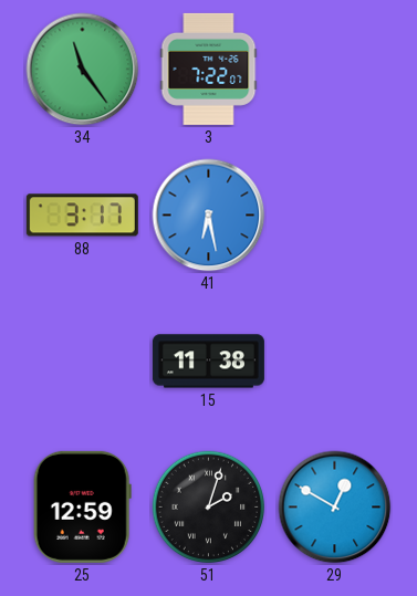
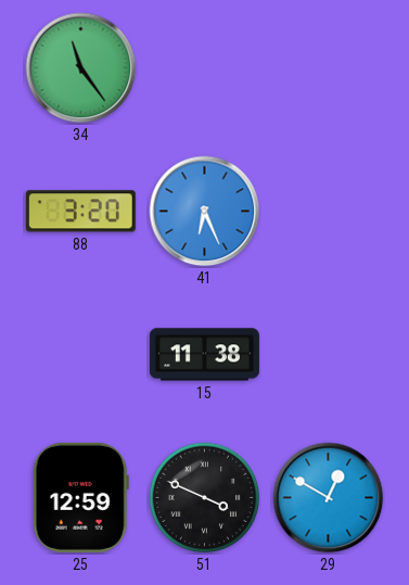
3: 7:22 -> none
88: 3:17 -> 3:20
41: 6:28 -> 6:26
51: 2:03 -> 3:49
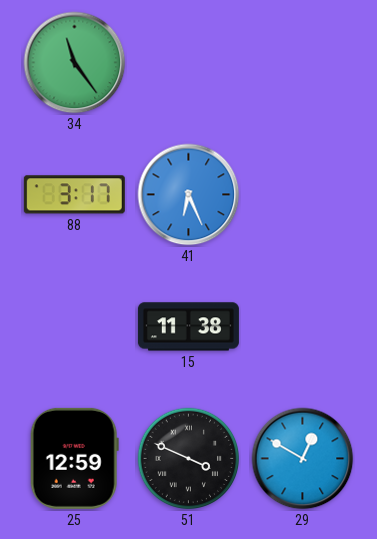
88: 3:20 -> 3:17
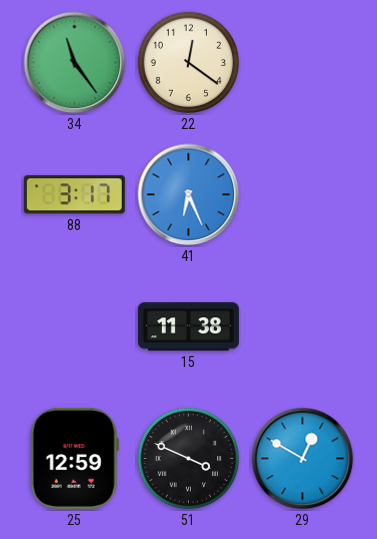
22: none -> 12:21
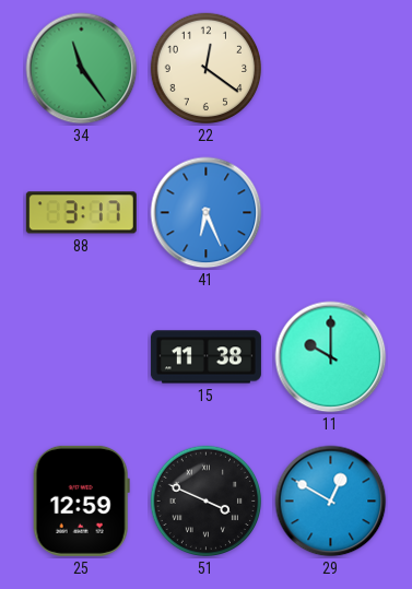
11: none -> 10:00
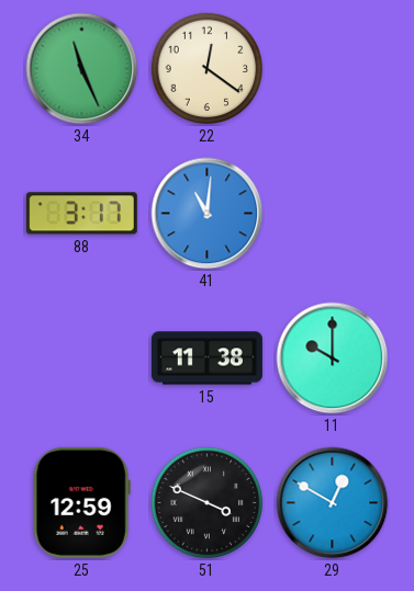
34: 11:24 -> 11:26
41: 6:26 -> 11:01
